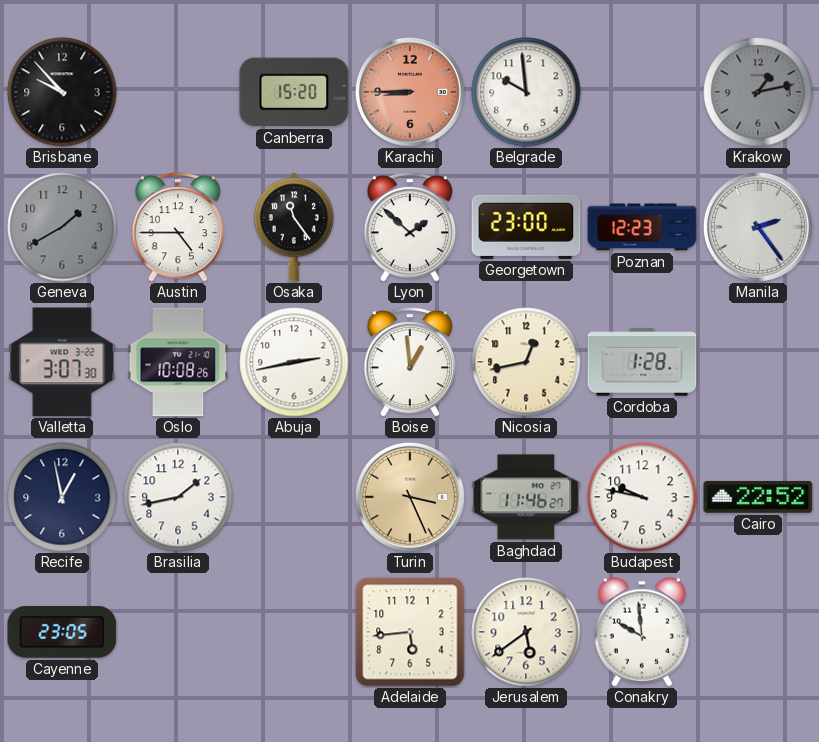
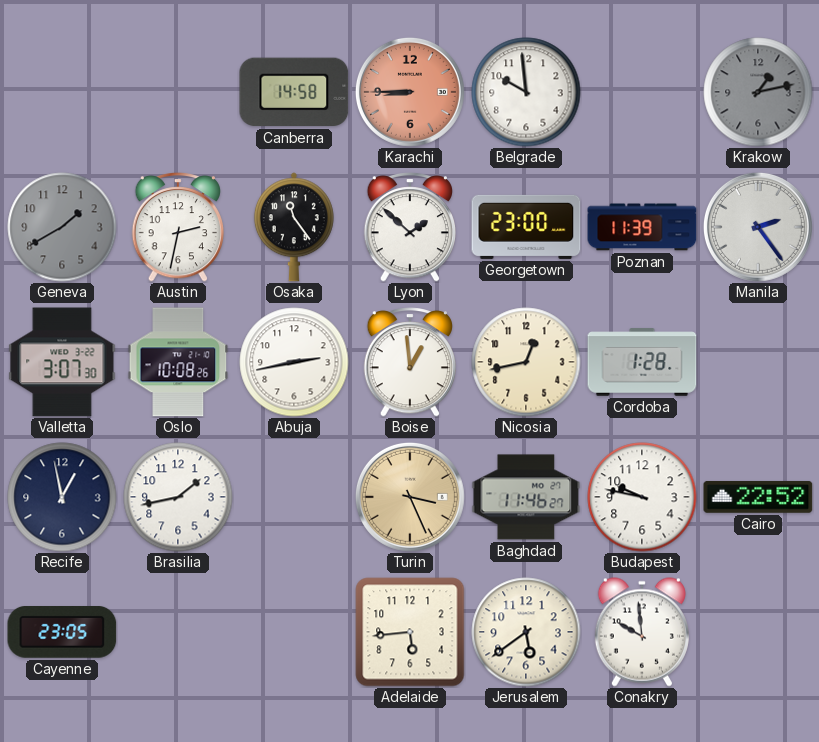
Brisbane: 9:53 -> none
Canberra: 15:20 -> 14:58
Austin: 4:45 -> 2:32
Poznan: 12:23 -> 11:39
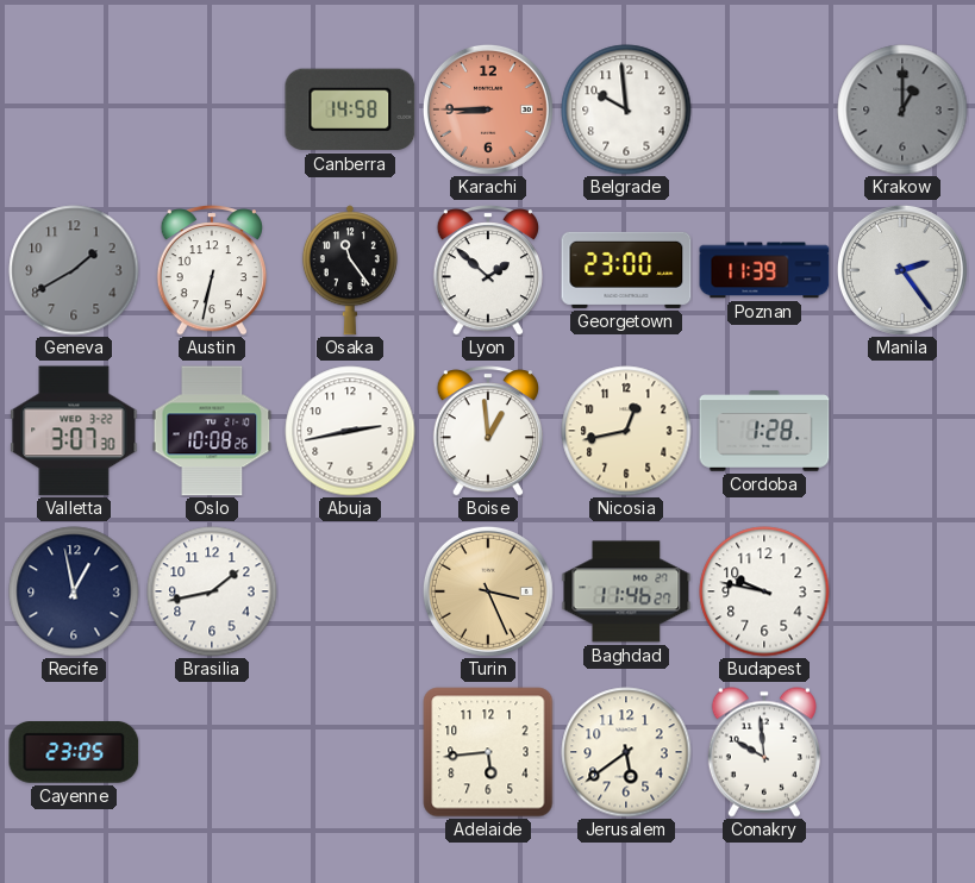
Krakow: 1:13 -> 1:00
Austin: 2:32 -> 6:32
Cairo: 22:52 -> none
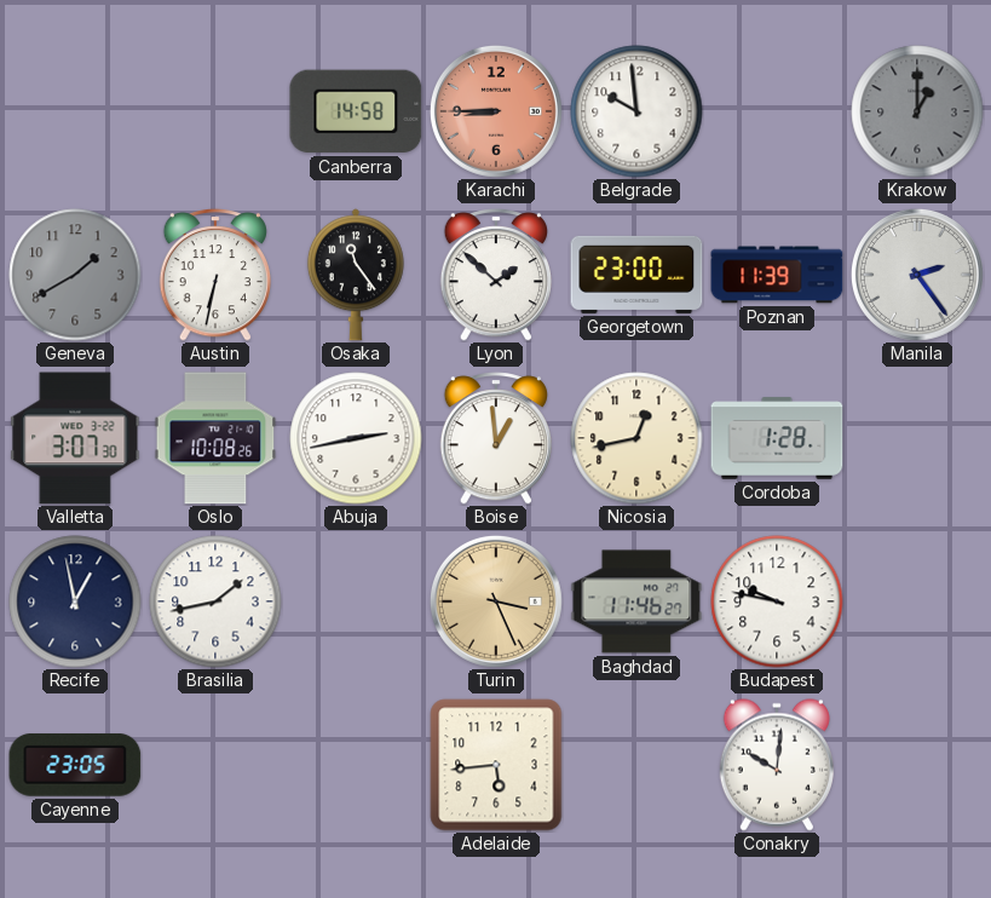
Jerusalem: 5:39 -> none
Conakry: 9:59 -> 10:01
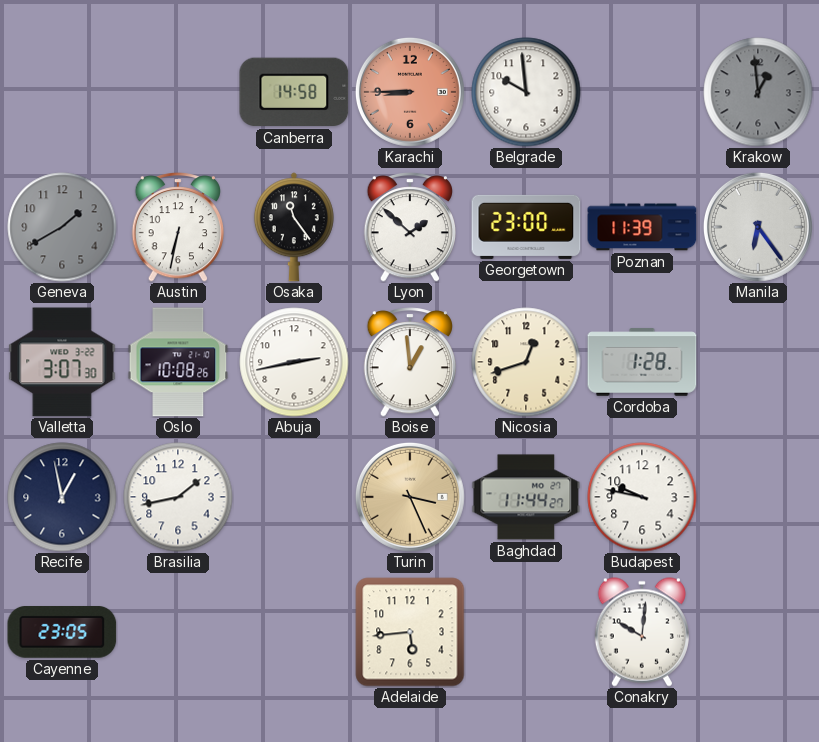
Krakow: 1:00 -> 12:59
Manila: 2:24 -> 6:24
Nicosia: 12:43 -> 12:42
Baghdad: 11:46 -> 11:44
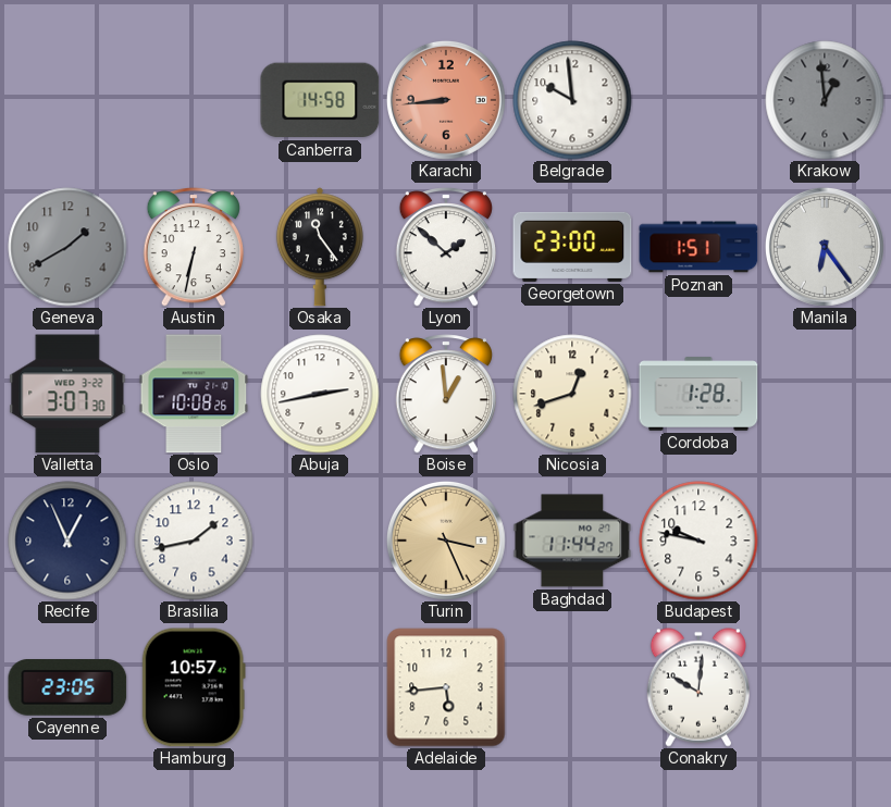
Karachi: 8:45 -> 8:44
Poznan: 11:39 -> 1:51
Recife: 12:58 -> 12:56
Hamburg: none -> 10:57
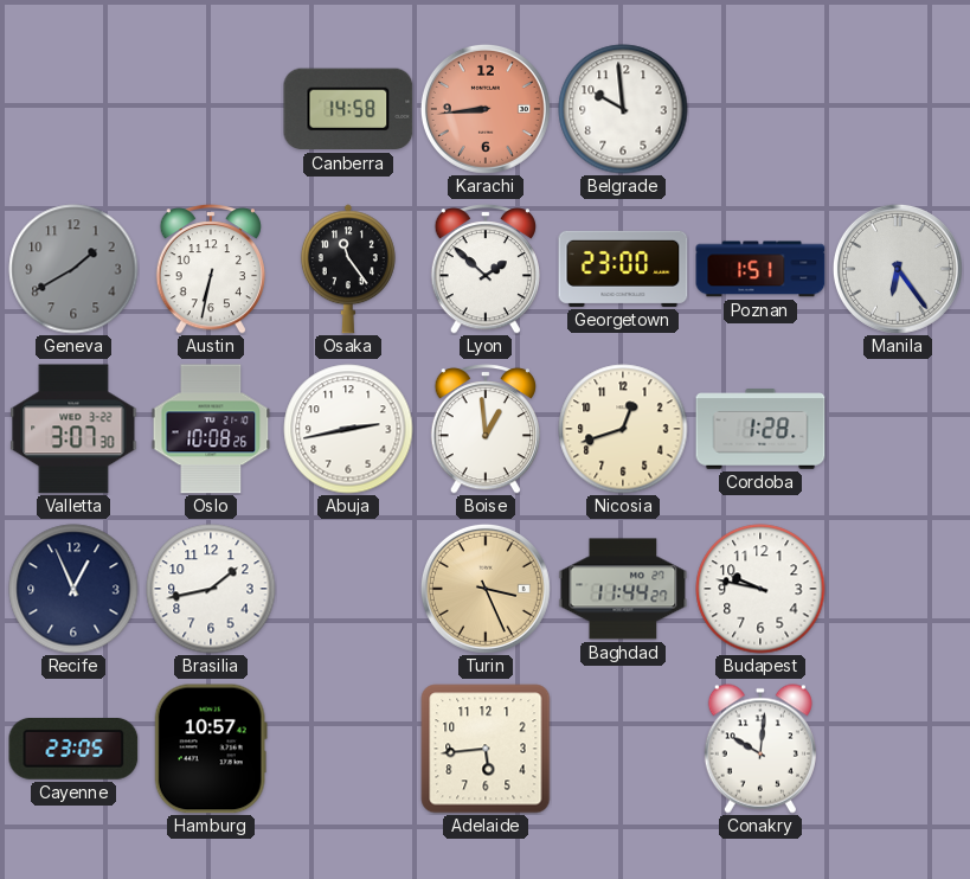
Krakow: 12:59 -> none
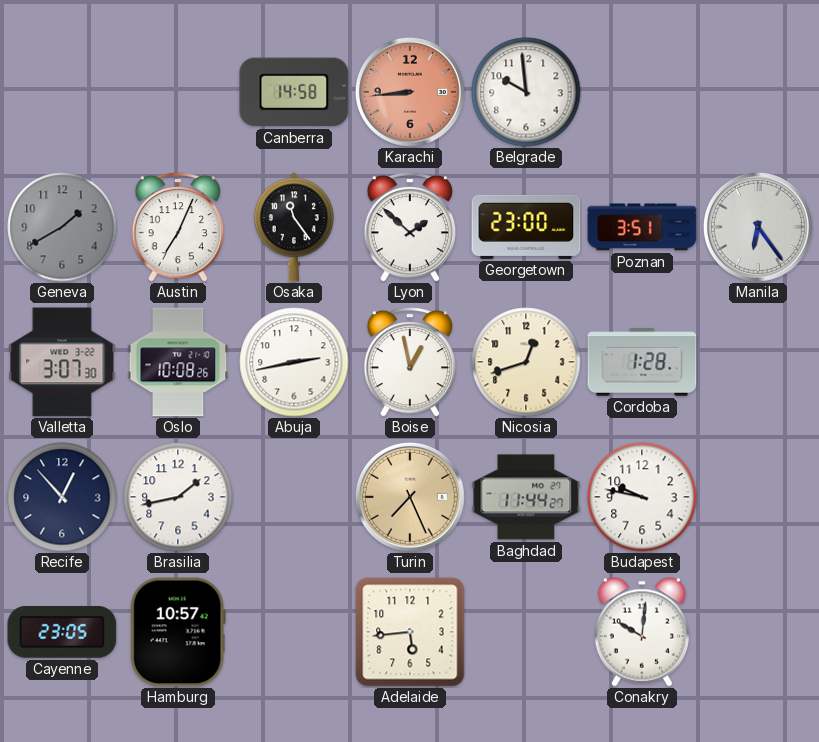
Austin: 6:32 -> 7:04
Poznan: 1:51 -> 3:51
Boise: 12:59 -> 12:58
Recife: 12:56 -> 12:53
Turin: 3:26 -> 7:26
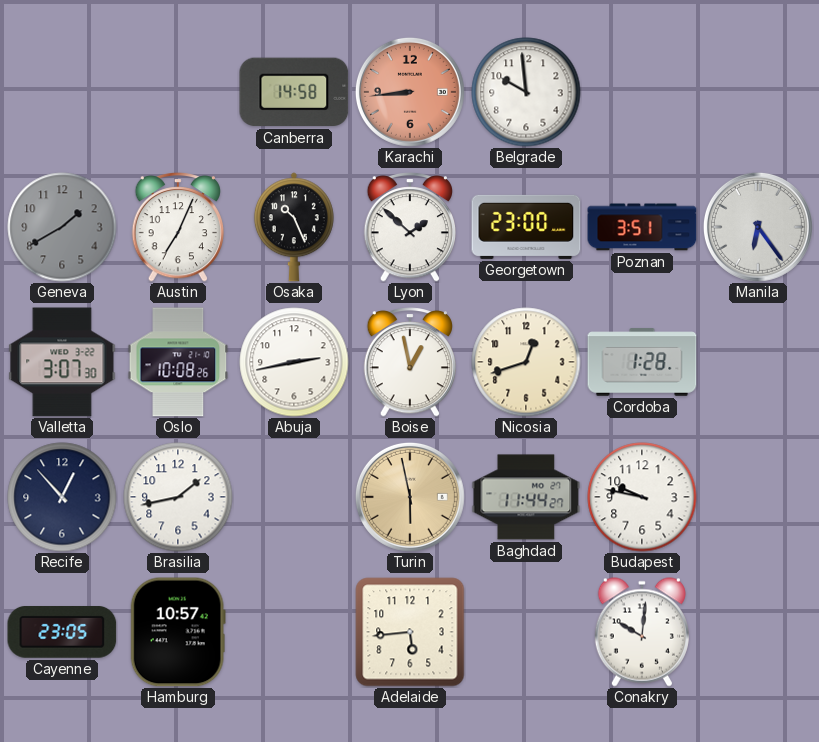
Osaka: 11:24 -> 10:26
Turin: 7:26 -> 5:58
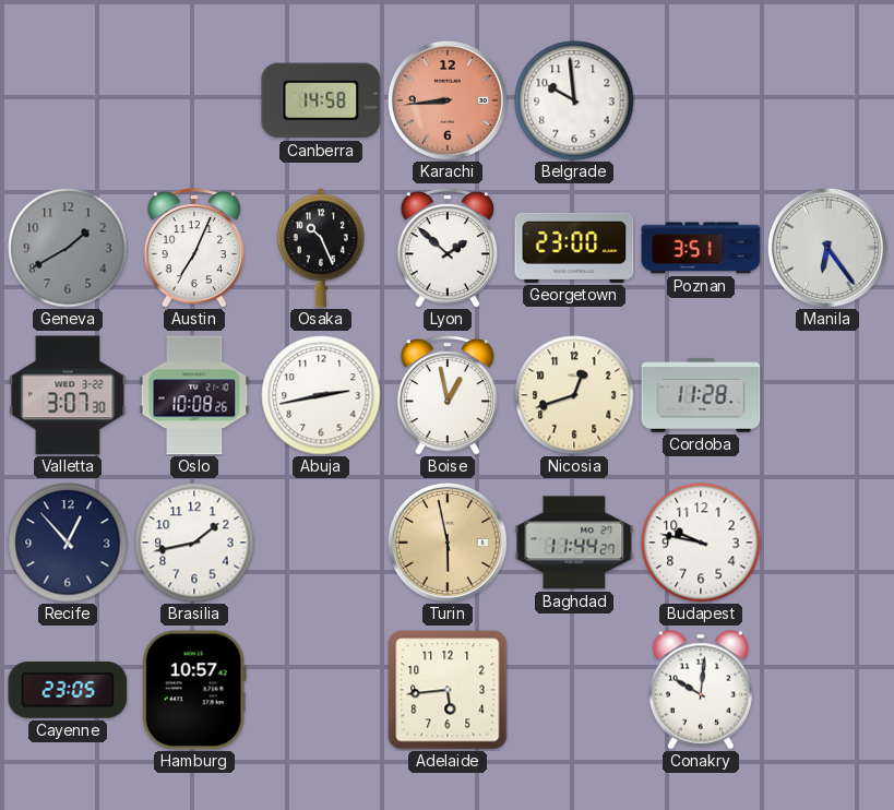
Cordoba: 1:28 -> 11:28
